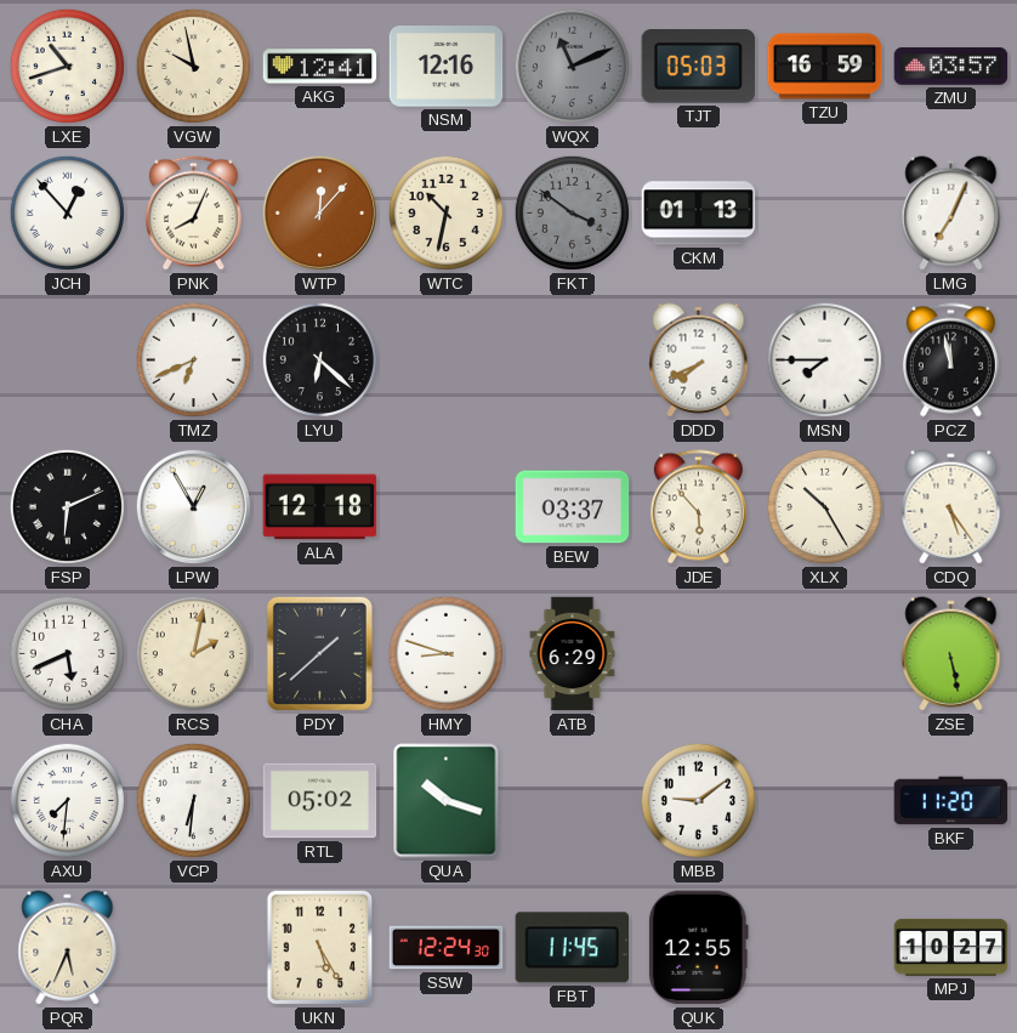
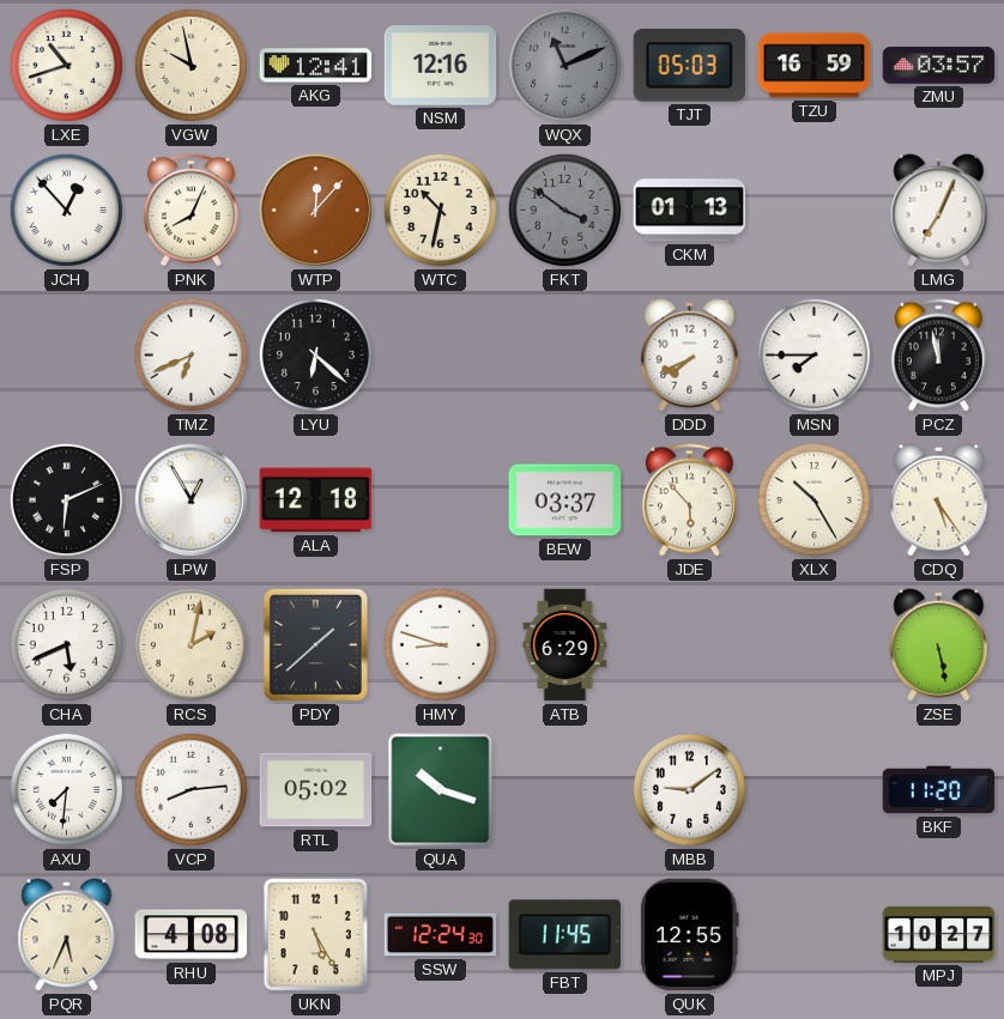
VCP: 6:31 -> 8:14
RHU: none -> 4:08
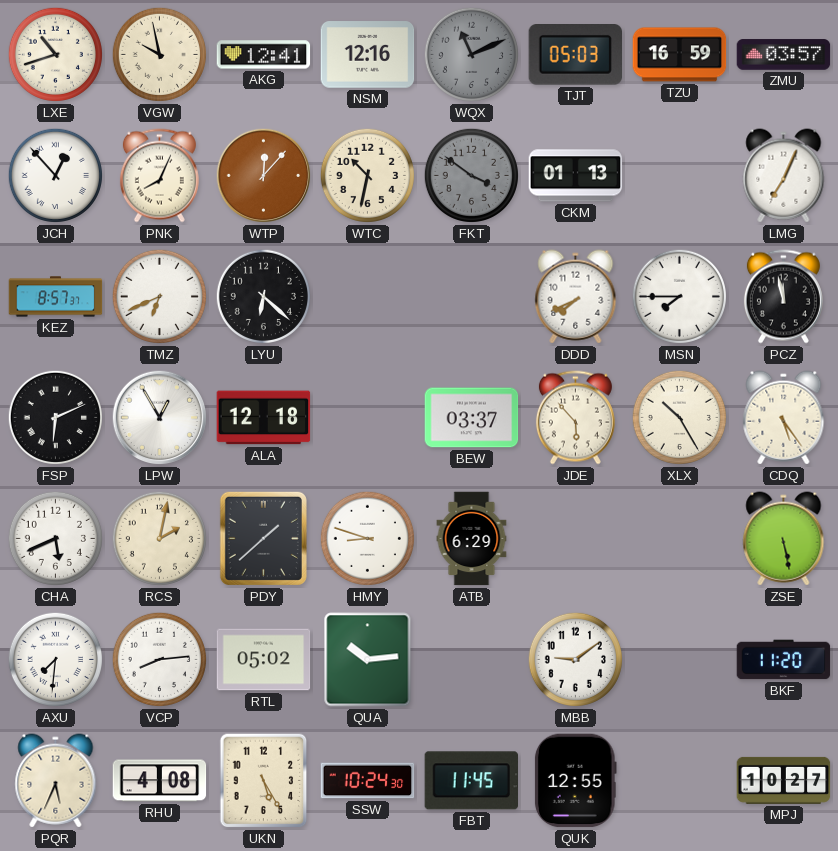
KEZ: none -> 8:57
QUA: 10:18 -> 10:14
SSW: 12:24 -> 10:24
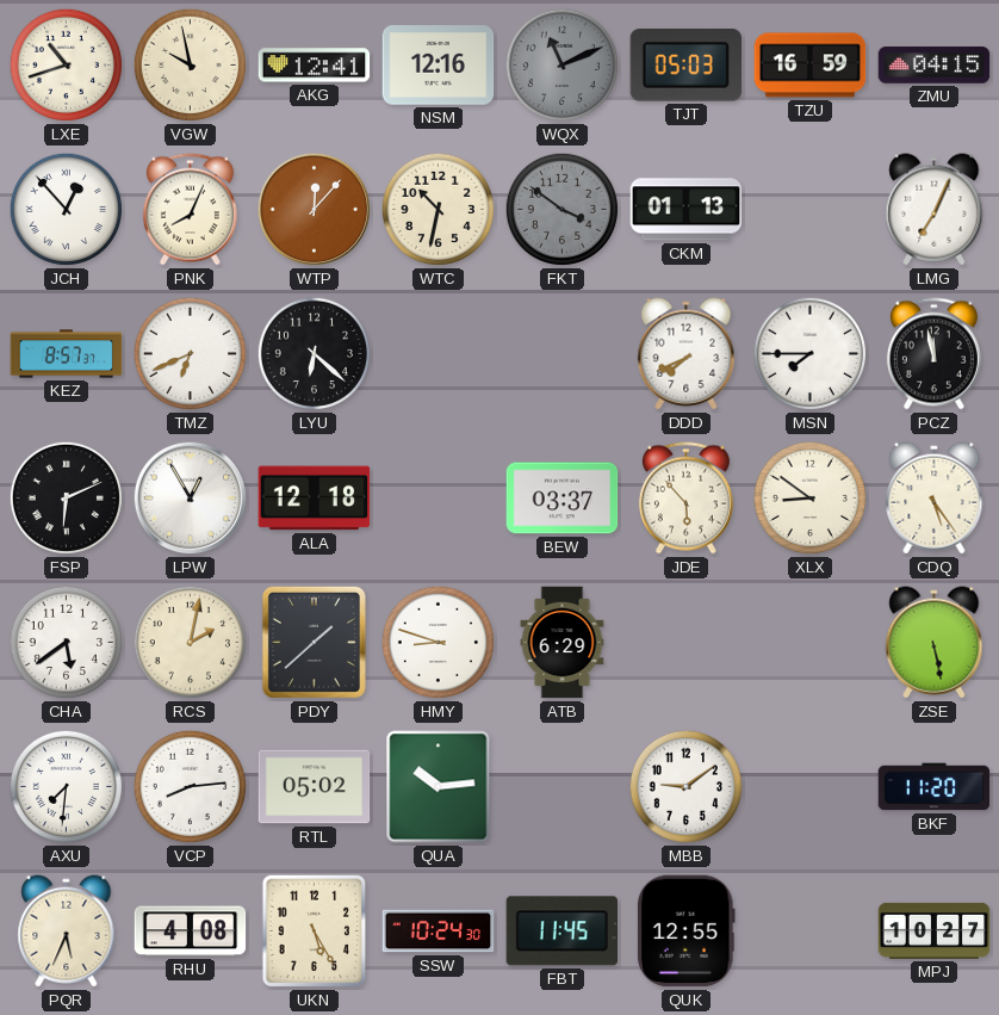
ZMU: 03:57 -> 04:15
XLX: 10:25 -> 8:51
CHA: 5:41 -> 5:39
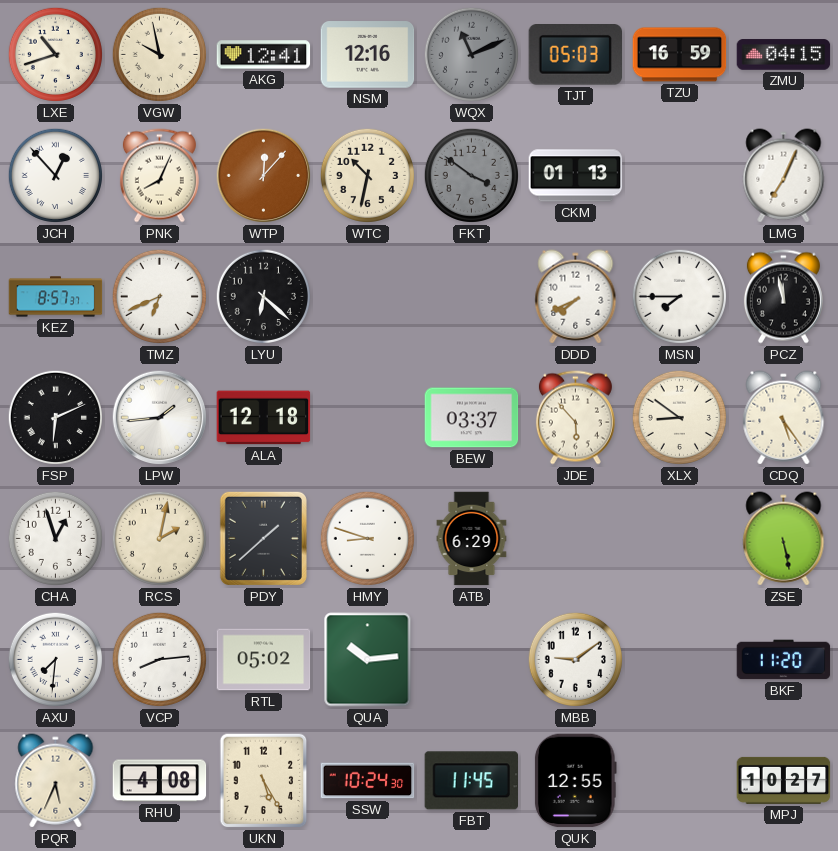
LPW: 12:55 -> 1:44
CHA: 5:39 -> 12:57
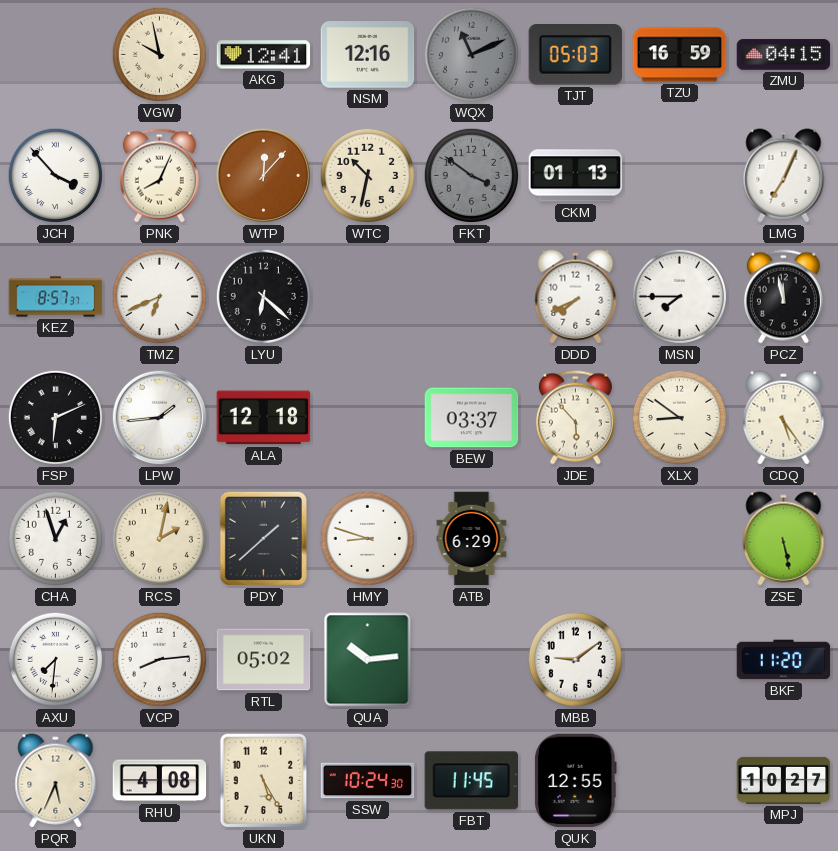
LXE: 10:42 -> none
JCH: 12:53 -> 3:53
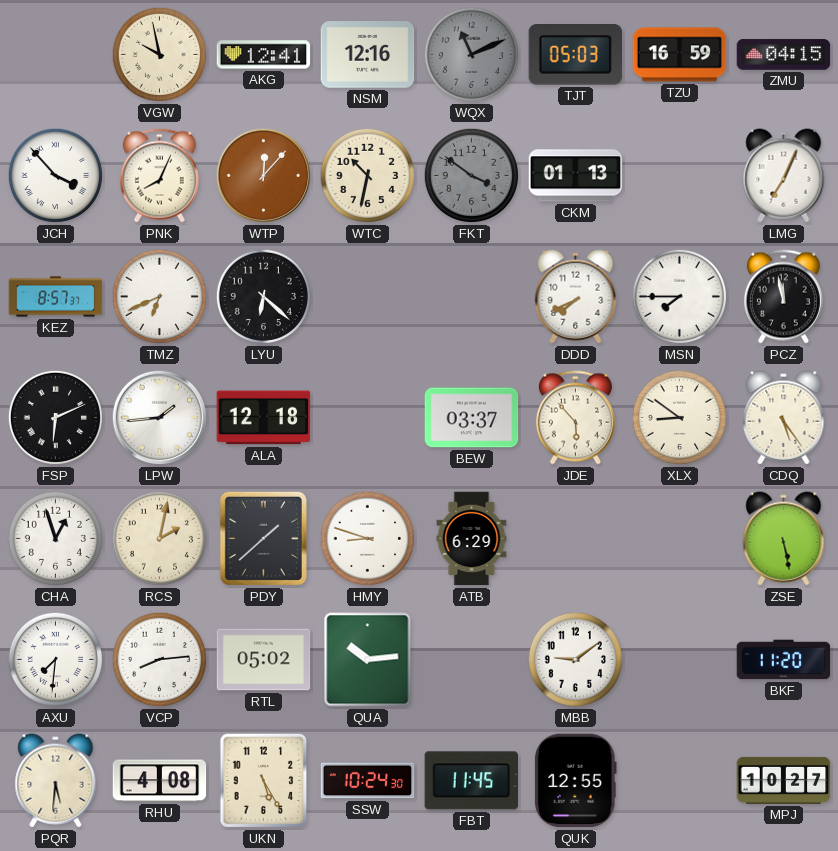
PQR: 5:34 -> 5:31
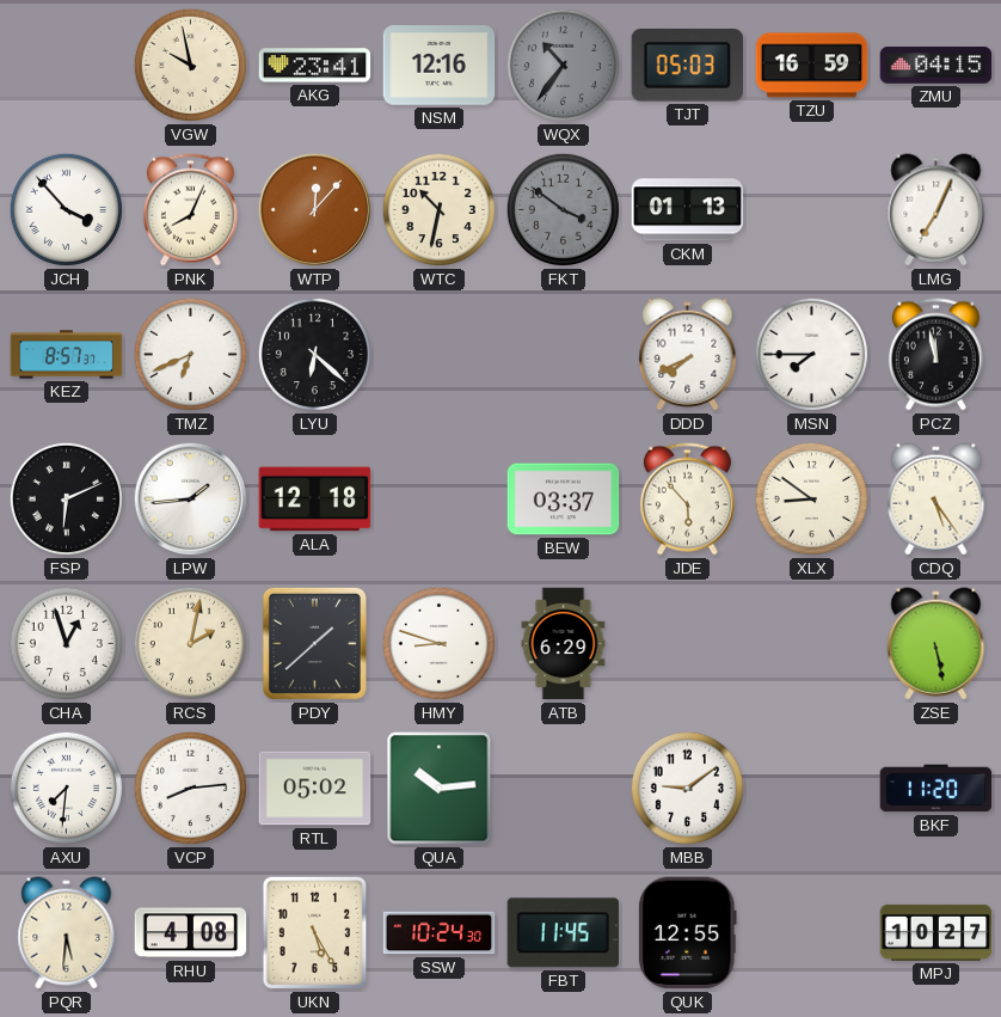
AKG: 12:41 -> 23:41
WQX: 11:11 -> 10:36
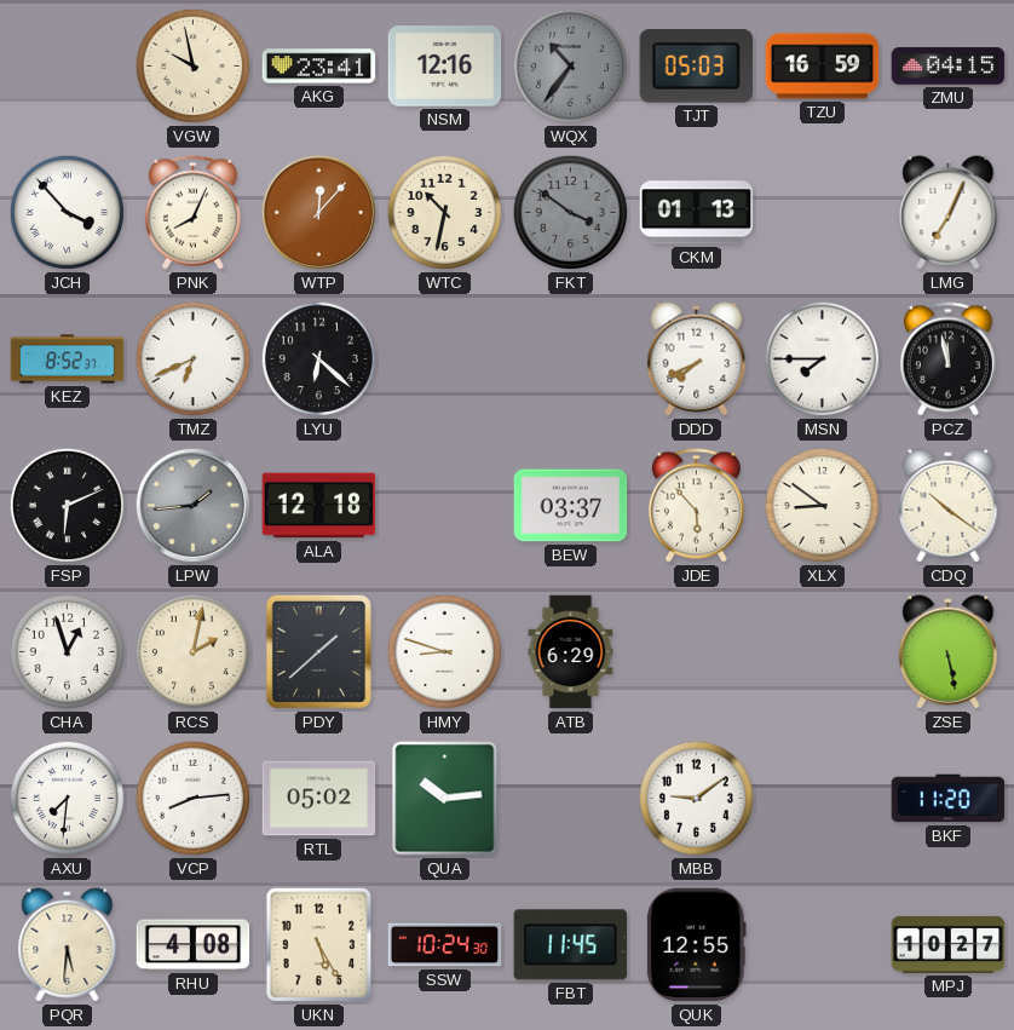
KEZ: 8:57 -> 8:52
LPW dial: white -> grey
CDQ: 5:24 -> 10:21
